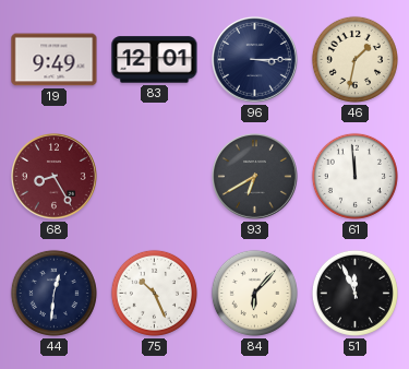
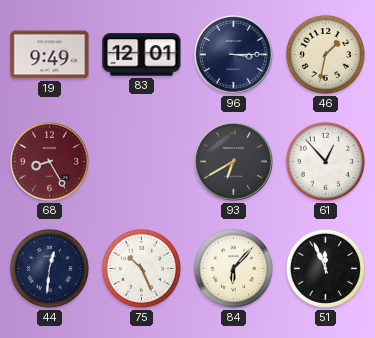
61: 11:59 -> 12:53
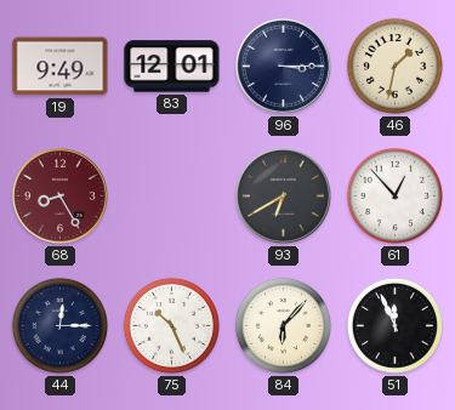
44: 12:31 -> 12:15
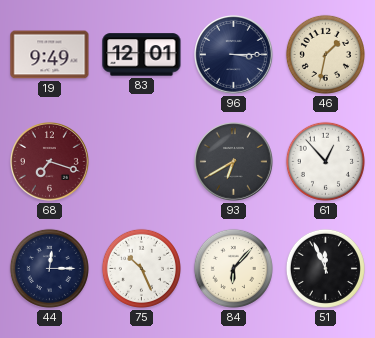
68: 8:25 -> 7:18
